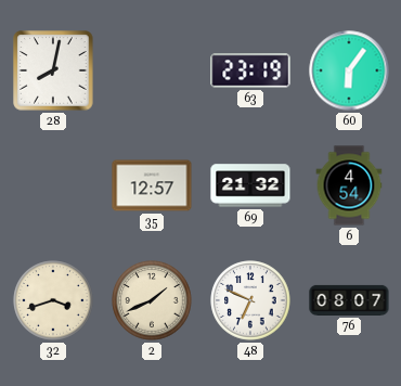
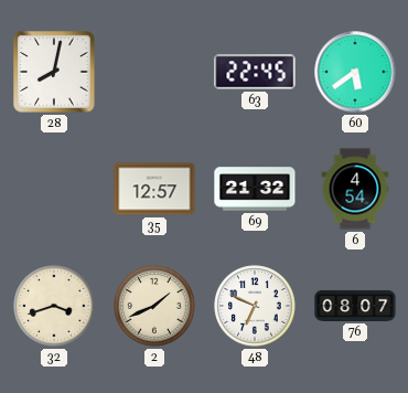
63: 23:19 -> 22:45
60: 6:06 -> 5:39
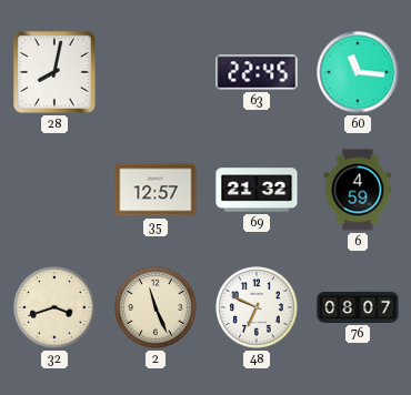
60: 5:39 -> 11:16
6: 4:54 -> 4:59
2: 1:41 -> 11:26
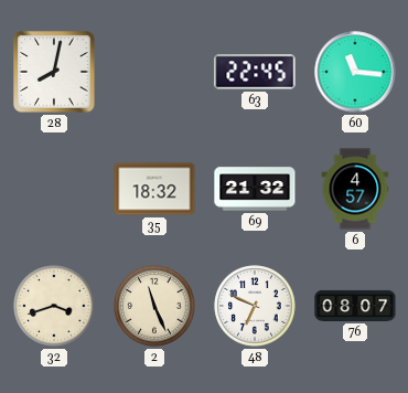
35: 12:57 -> 18:32
6: 4:59 -> 4:57
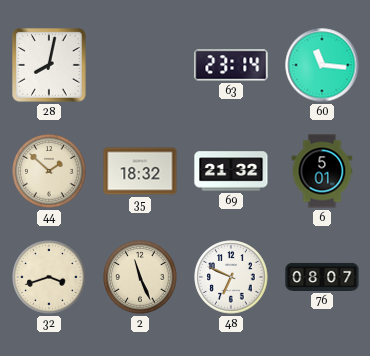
63: 22:45 -> 23:14
44: none -> 1:52
6: 4:57 -> 5:01
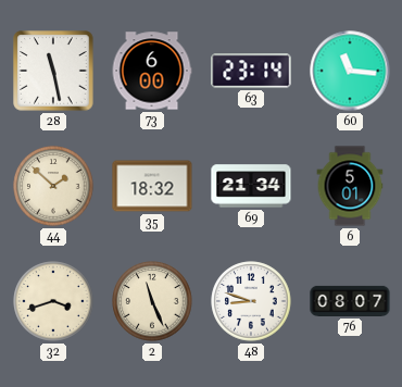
28: 8:02 -> 11:28
73: none -> 6:00
69: 21:32 -> 21:34
48: 6:49 -> 8:48
